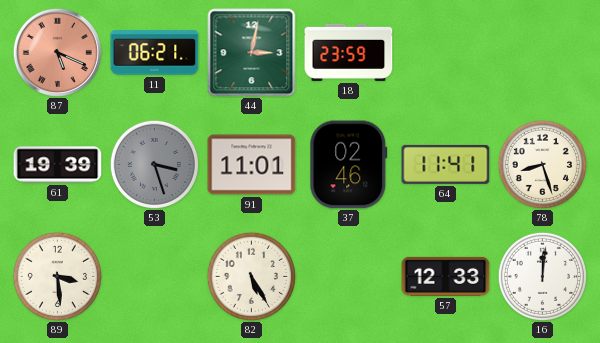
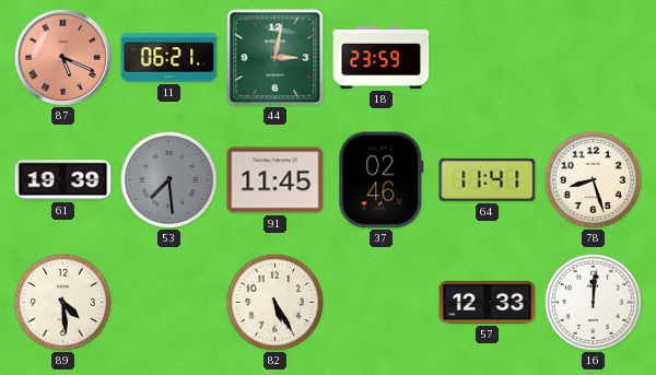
53: 3:27 -> 7:29
91: 11:01 -> 11:45
89: 3:29 -> 4:29
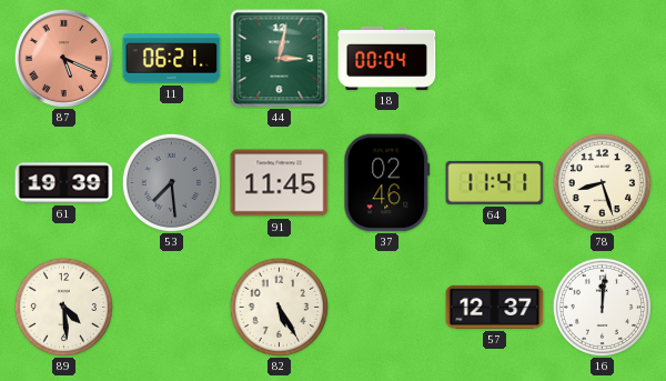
18: 23:59 -> 00:04
57: 12:33 -> 12:37
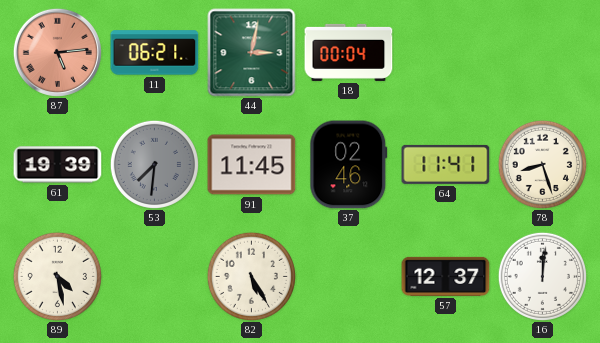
87: 5:19 -> 5:14
53: 7:29 -> 7:31
89: 4:29 -> 4:28
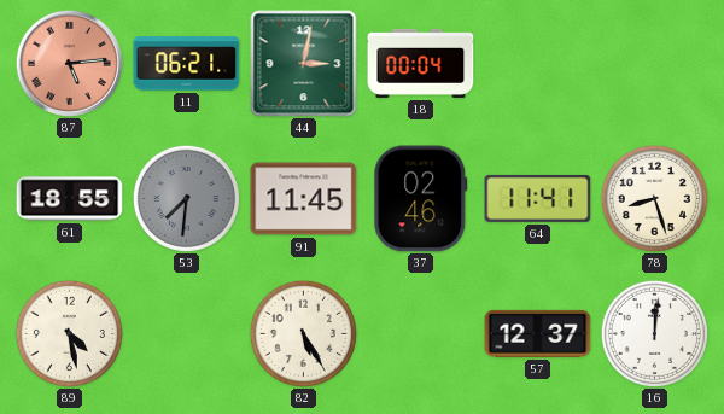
61: 19:39 -> 18:55
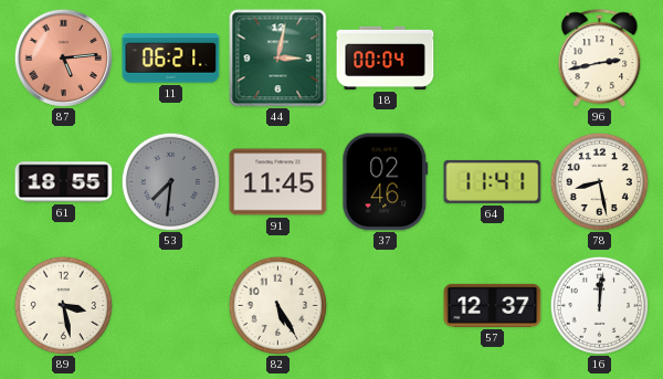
96: none -> 2:43
78: 8:27 -> 8:28
89: 4:28 -> 3:28
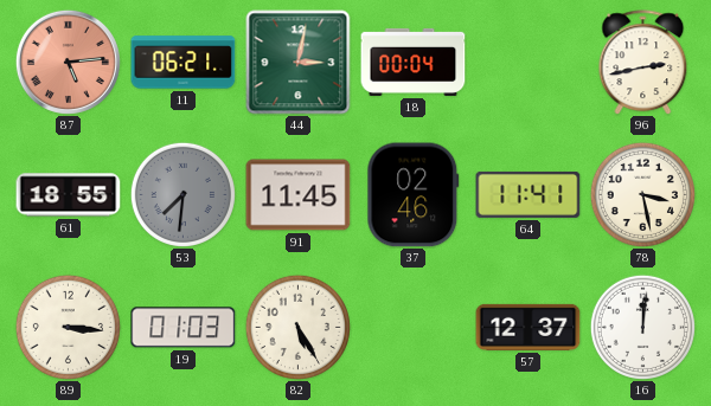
78: 8:28 -> 3:28
89: 3:28 -> 3:16
19: none -> 01:03
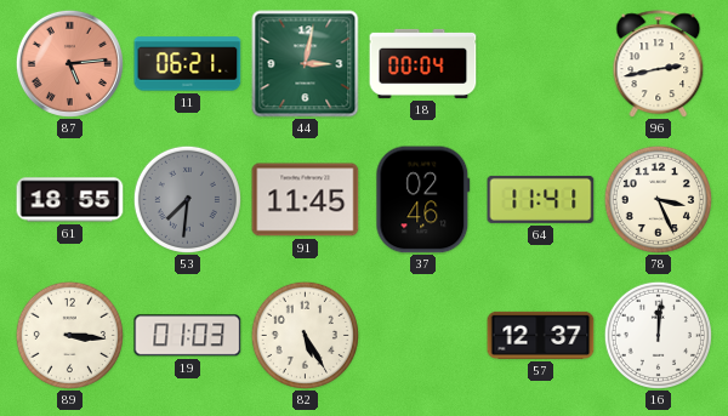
78: 3:28 -> 3:26
